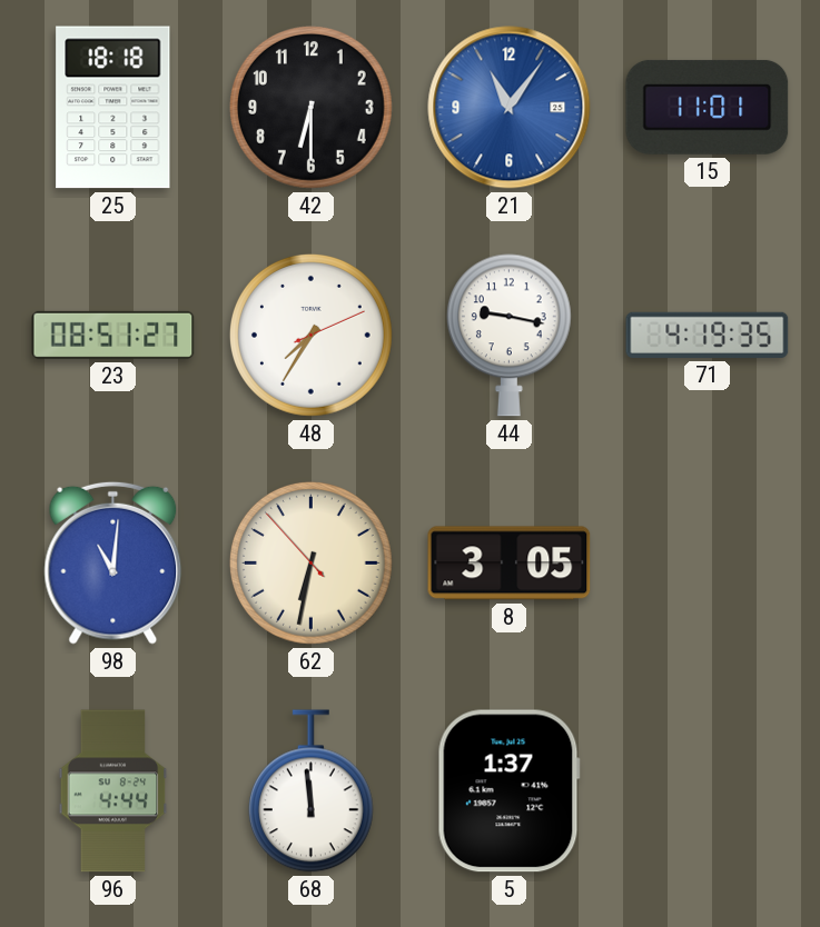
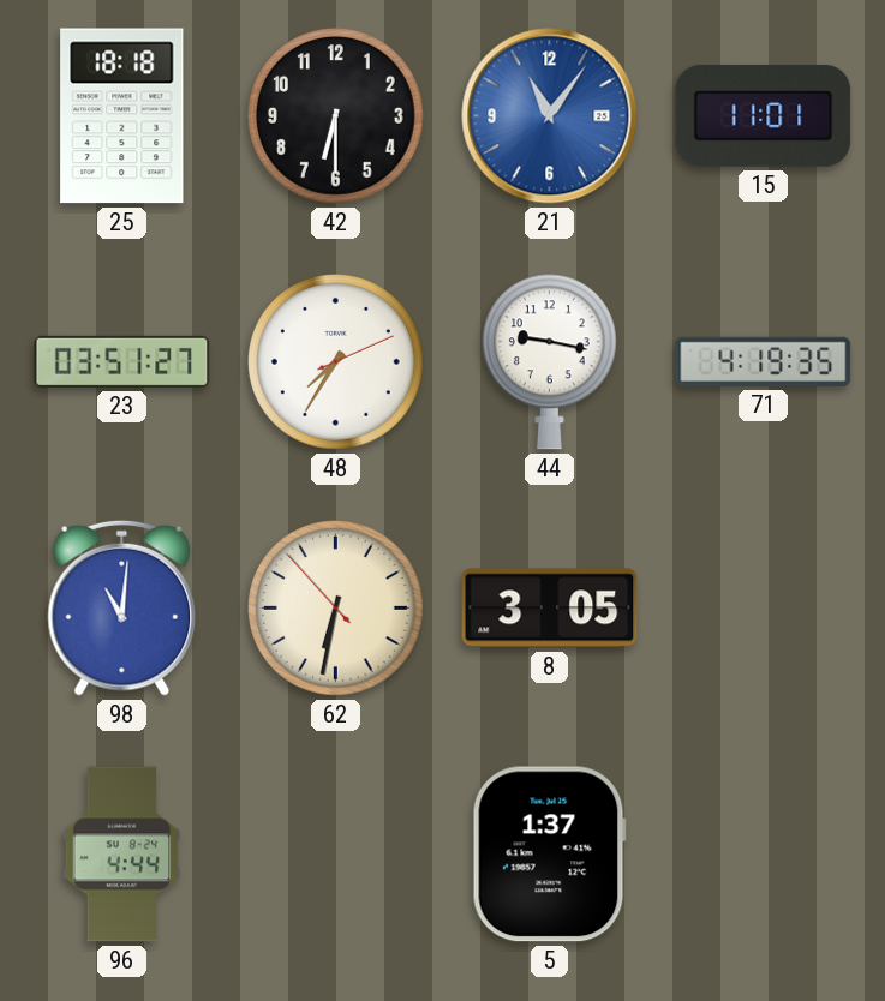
23: 08:51 -> 03:51
68: 11:59 -> none
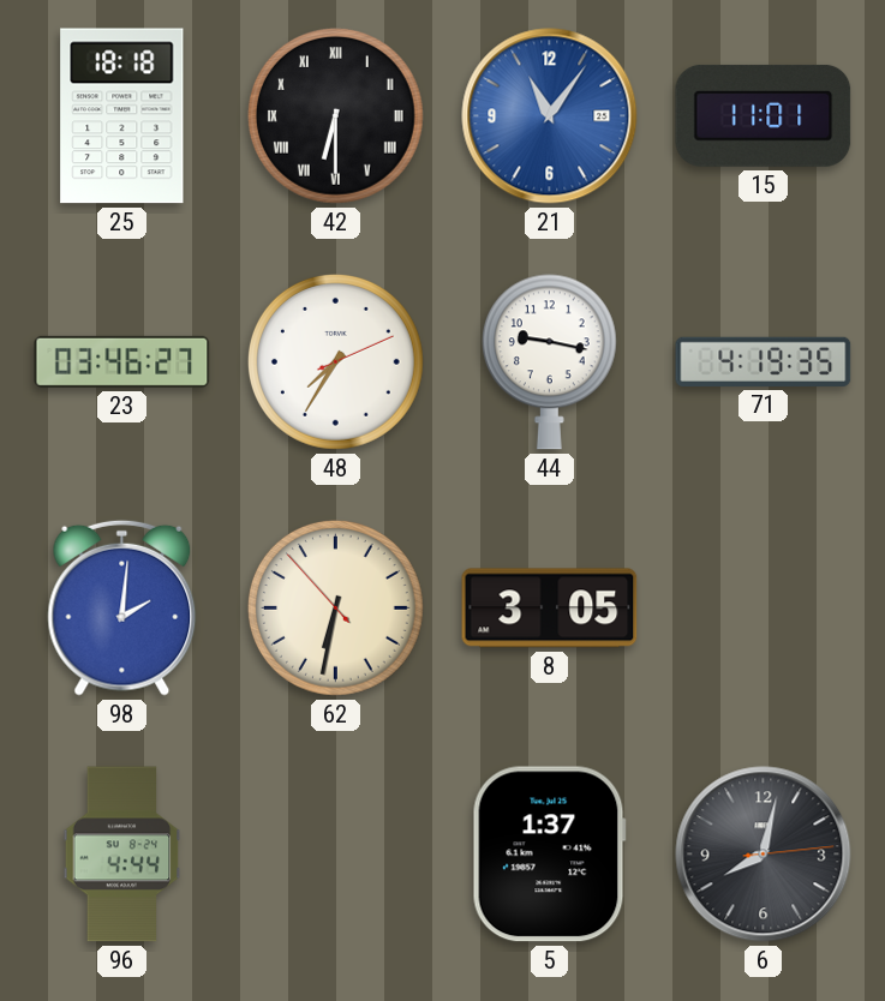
42 numerals: Arabic -> Roman
23: 03:51 -> 03:46
98: 11:01 -> 2:01
6: none -> 8:02
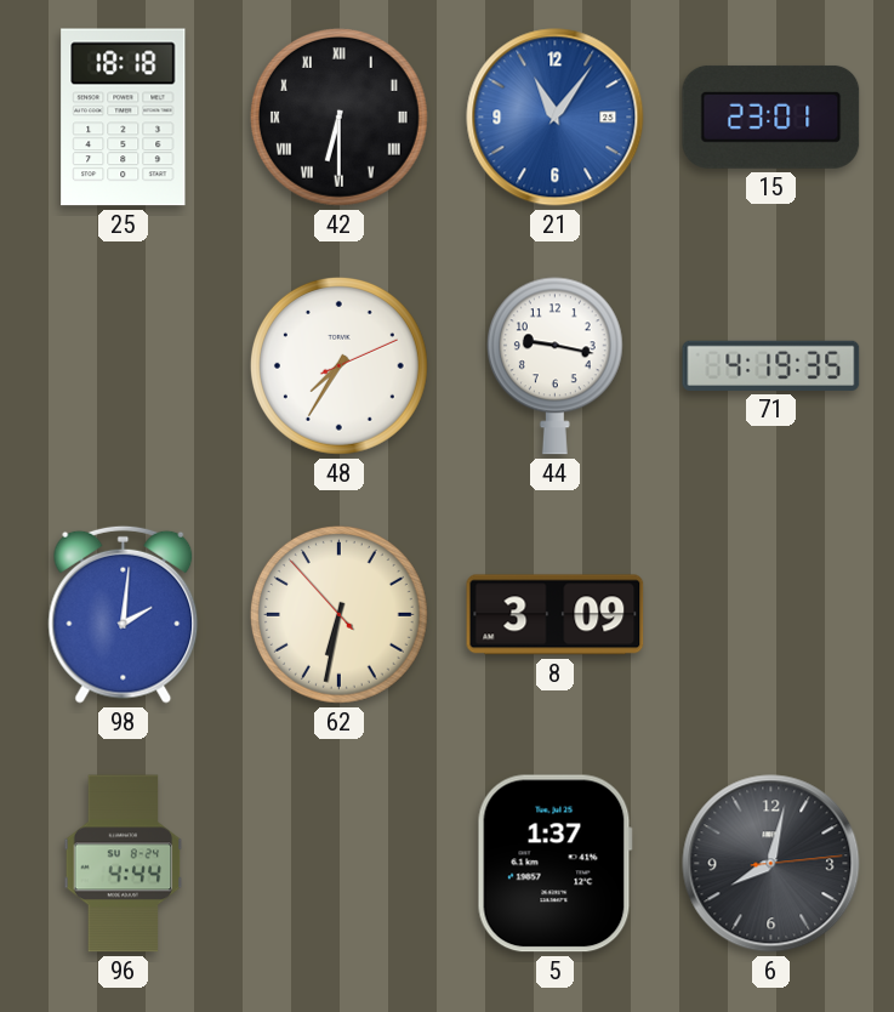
15: 11:01 -> 23:01
23: 03:46 -> none
8: 3:05 -> 3:09
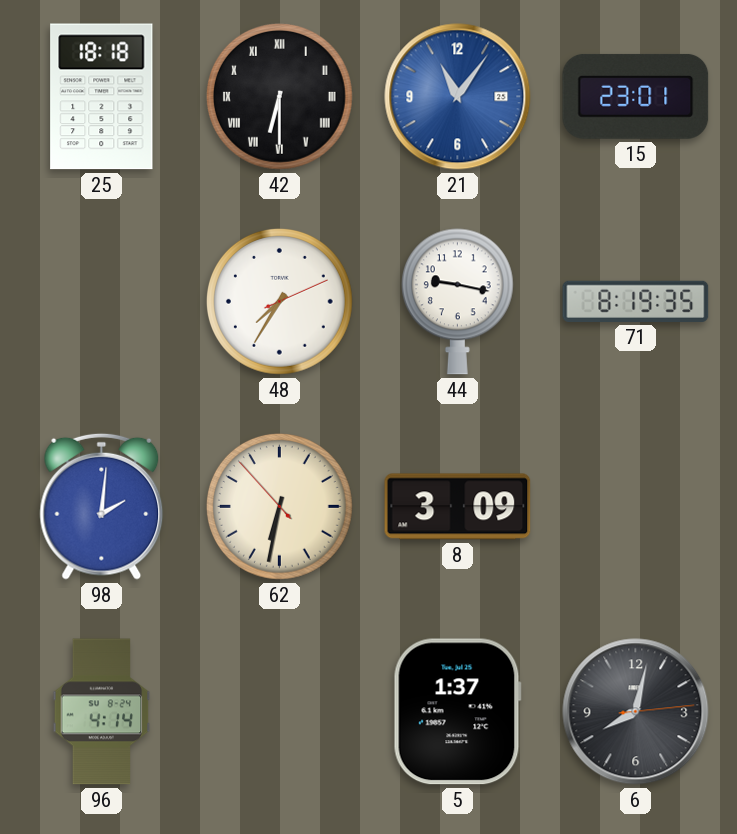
71: 4:19 -> 8:19
96: 4:44 -> 4:14
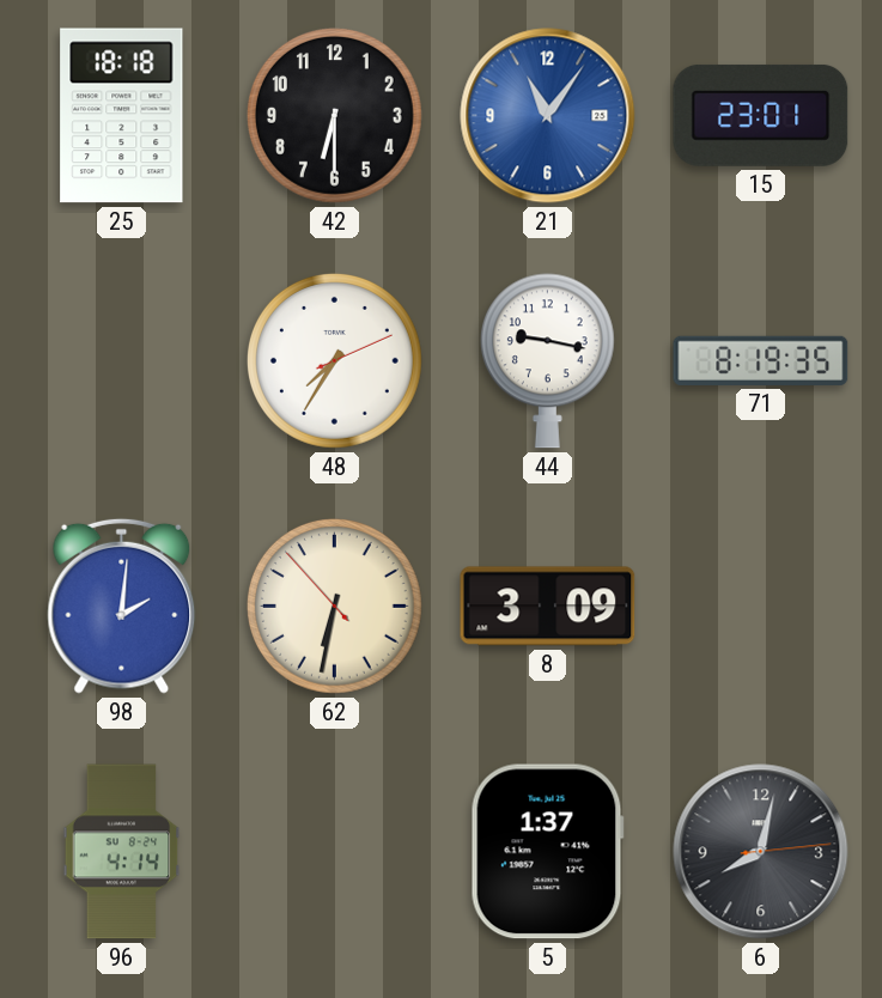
42 numerals: Roman -> Arabic
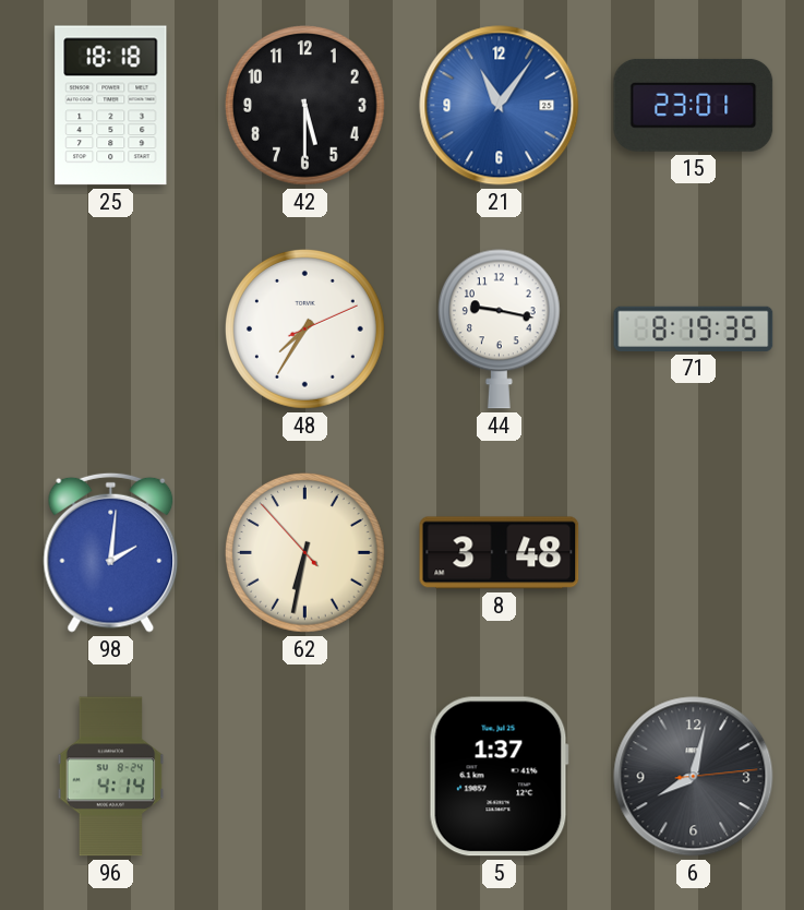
42: 6:30 -> 5:30
8: 3:09 -> 3:48
